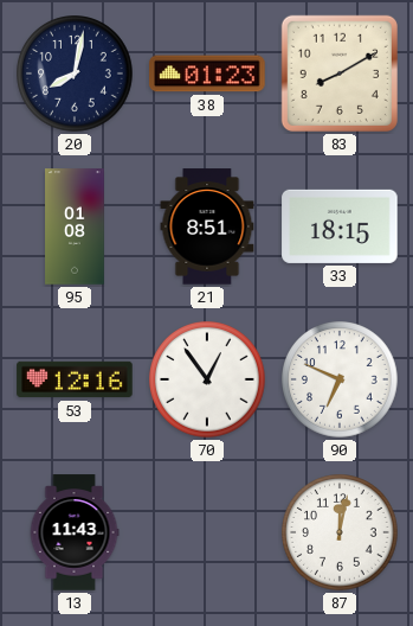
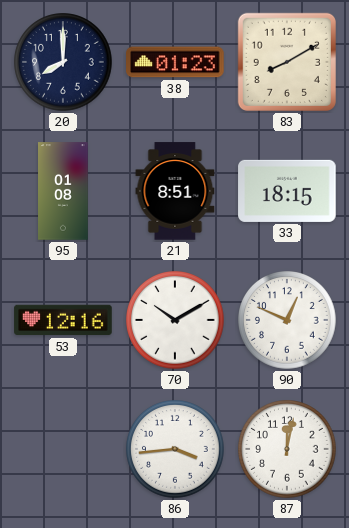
20: 8:02 -> 8:00
70: 12:54 -> 10:10
90: 6:49 -> 12:49
13: 11:43 -> none
86: none -> 3:44
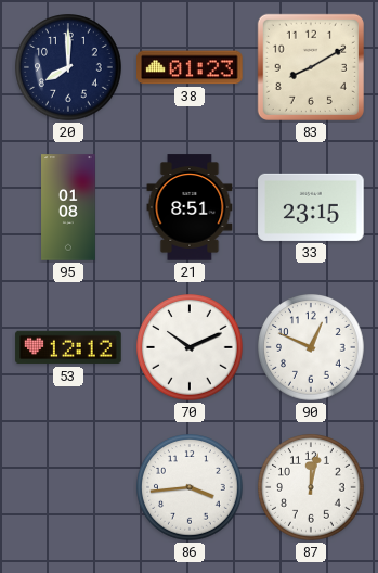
33: 18:15 -> 23:15
53: 12:16 -> 12:12
70: 10:10 -> 10:11
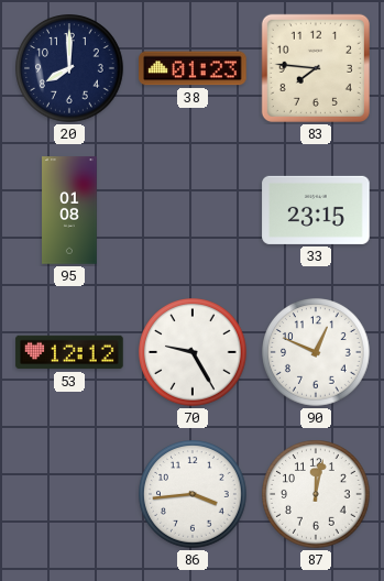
83: 8:10 -> 7:46
21: 8:51 -> none
70: 10:11 -> 9:25
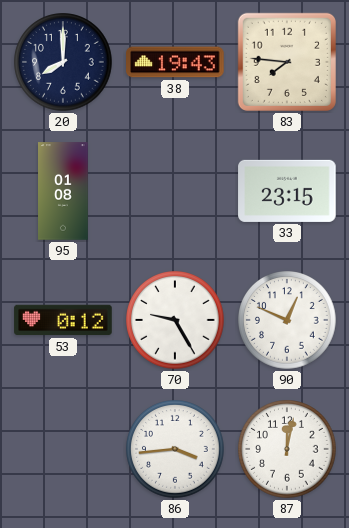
38: 01:23 -> 19:43
53: 12:12 -> 0:12
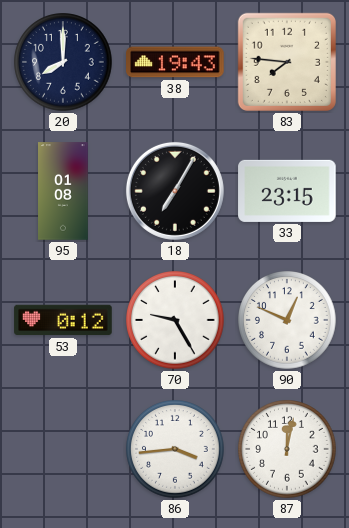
18: none -> 7:05
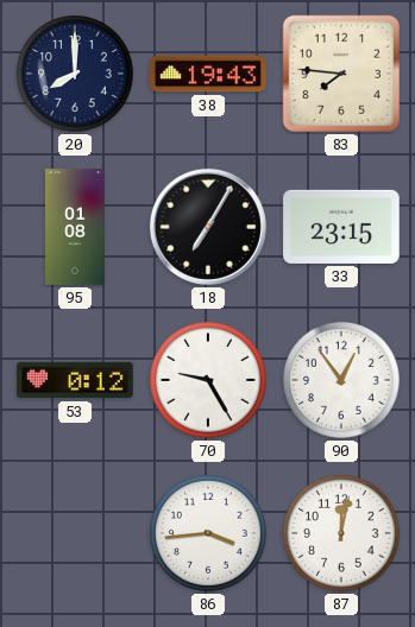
90: 12:49 -> 12:54
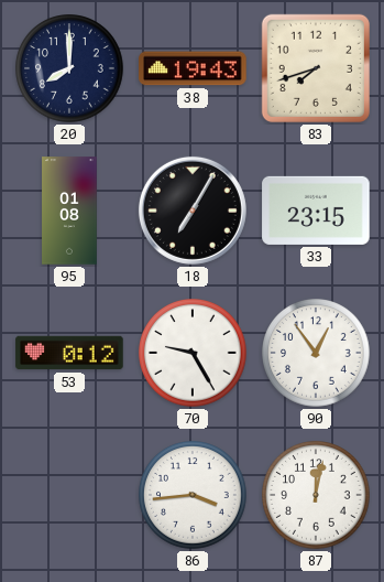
83: 7:46 -> 7:42
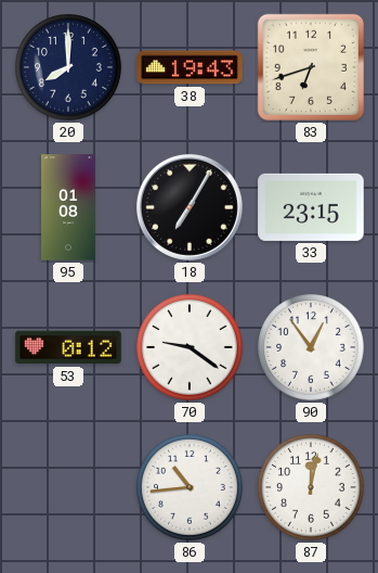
83: 7:42 -> 6:42
70: 9:25 -> 9:21
86: 3:44 -> 10:44
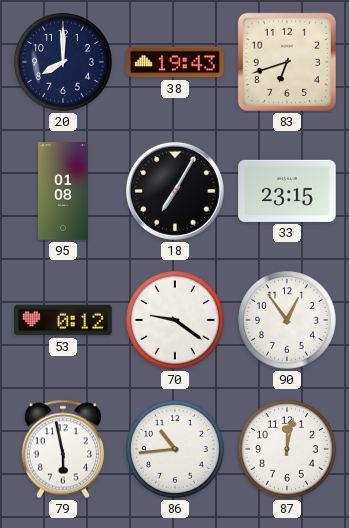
79: none -> 5:58
